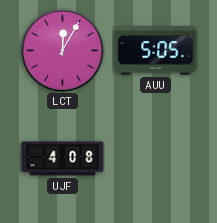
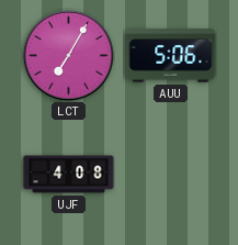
LCT: 12:05 -> 7:05
AUU: 5:05 -> 5:06
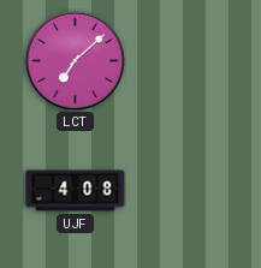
LCT: 7:05 -> 7:08
AUU: 5:06 -> none
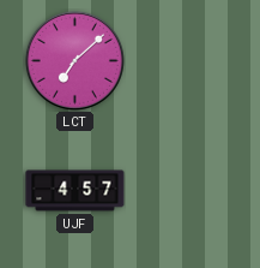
UJF: 4:08 -> 4:57
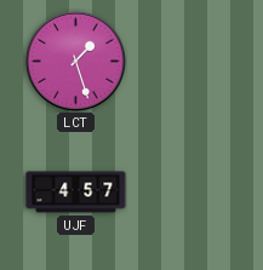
LCT: 7:08 -> 1:27
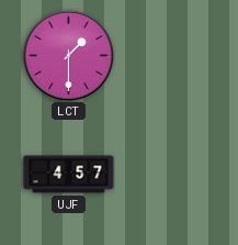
LCT: 1:27 -> 1:30
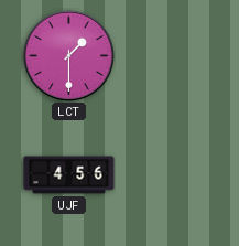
UJF: 4:57 -> 4:56
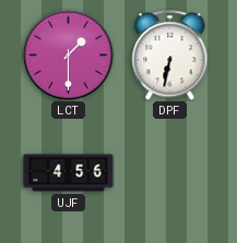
DPF: none -> 6:32
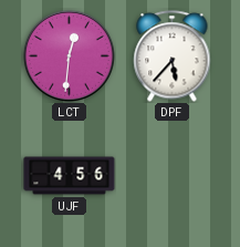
LCT: 1:30 -> 12:31
DPF: 6:32 -> 5:37
